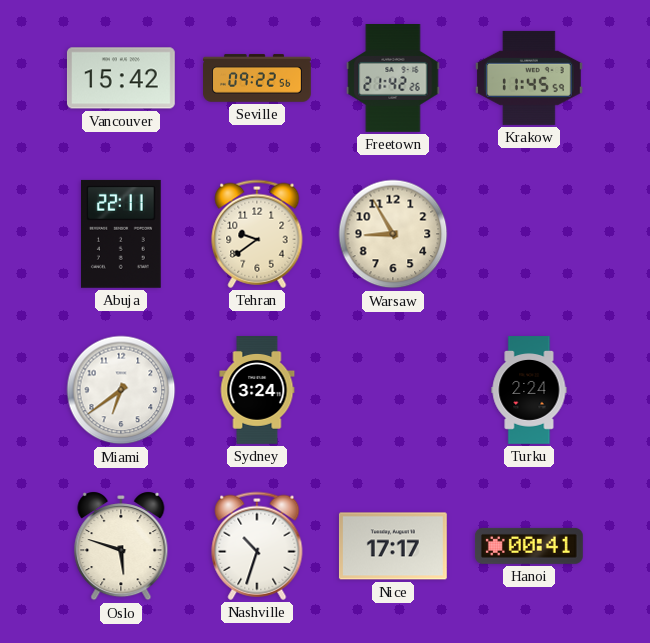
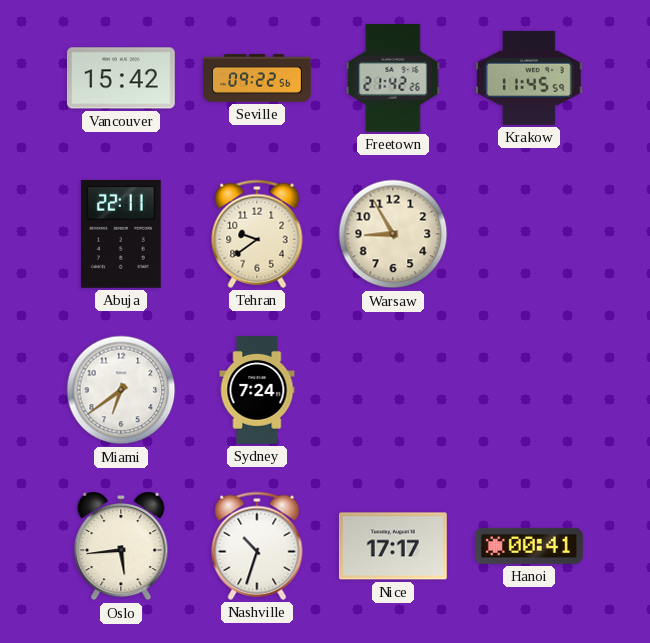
Sydney: 3:24 -> 7:24
Turku: 2:24 -> none
Oslo: 5:48 -> 5:44
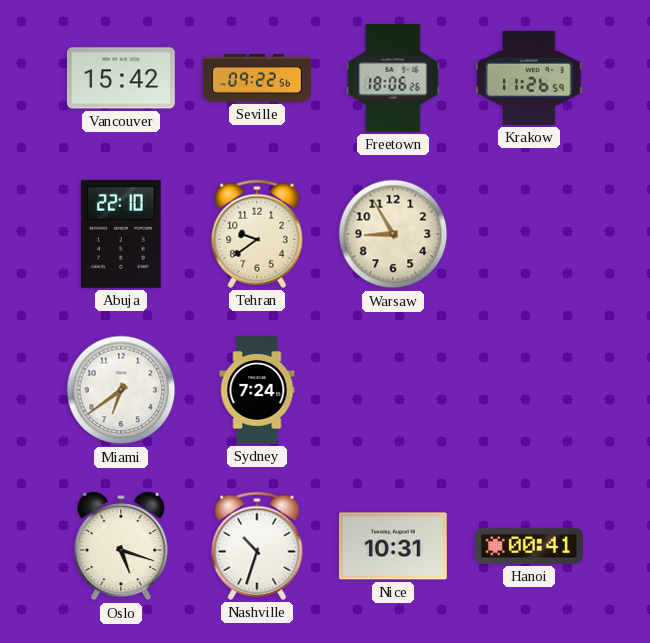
Freetown: 21:42 -> 18:06
Krakow: 11:45 -> 11:26
Abuja: 22:11 -> 22:10
Oslo: 5:44 -> 5:18
Nice: 17:17 -> 10:31
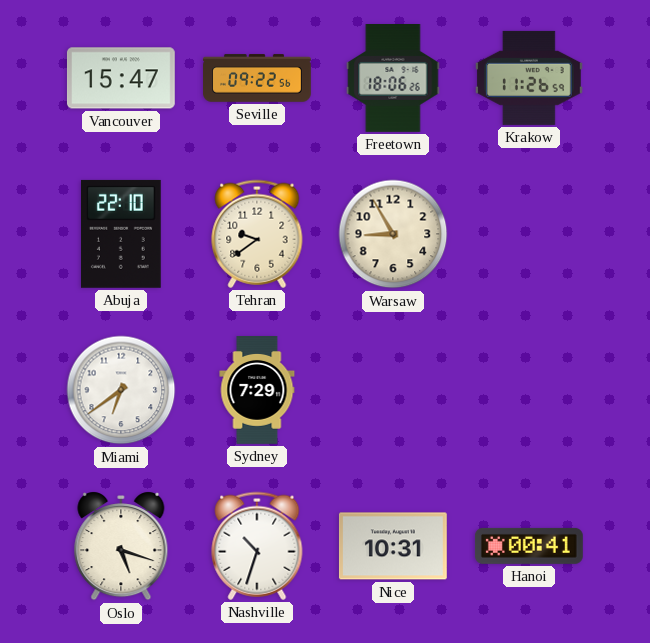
Vancouver: 15:42 -> 15:47
Sydney: 7:24 -> 7:29
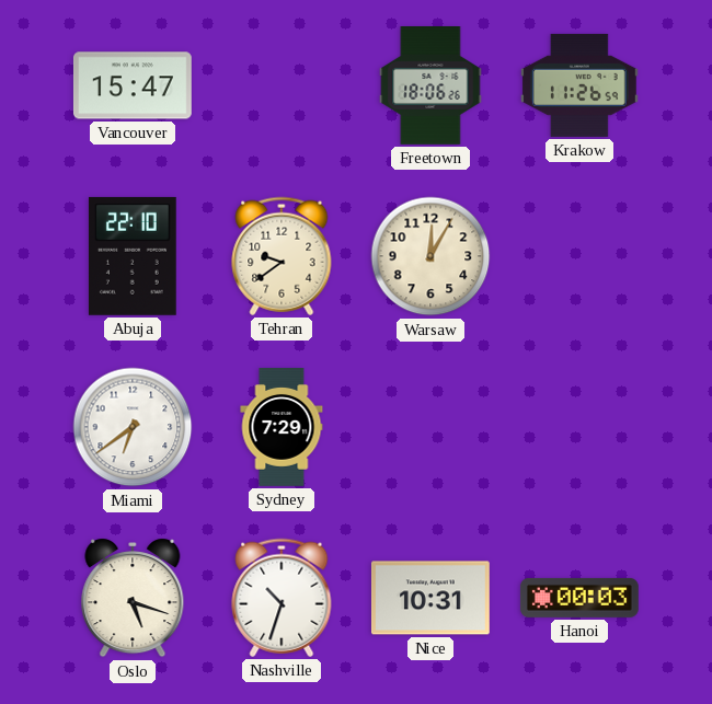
Seville: 09:22 -> none
Warsaw: 8:55 -> 12:05
Hanoi: 00:41 -> 00:03
